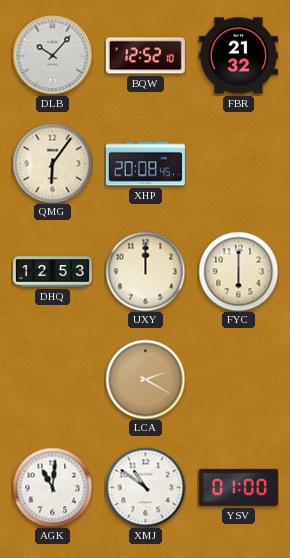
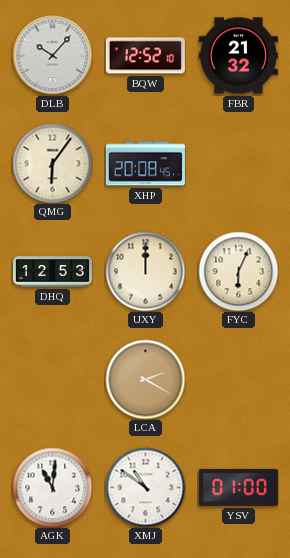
FYC: 6:00 -> 6:04
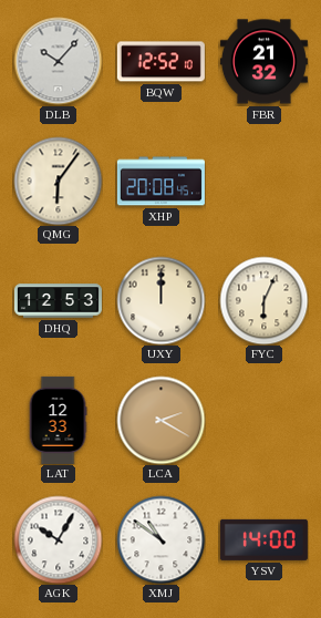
LAT: none -> 12:33
AGK: 11:01 -> 10:05
YSV: 01:00 -> 14:00
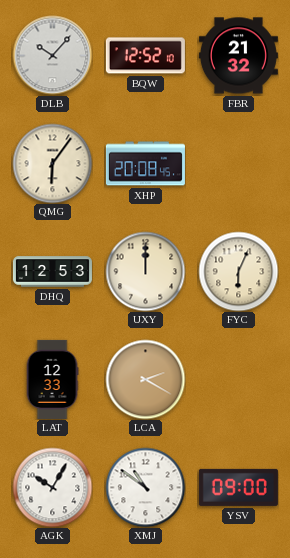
YSV: 14:00 -> 09:00
